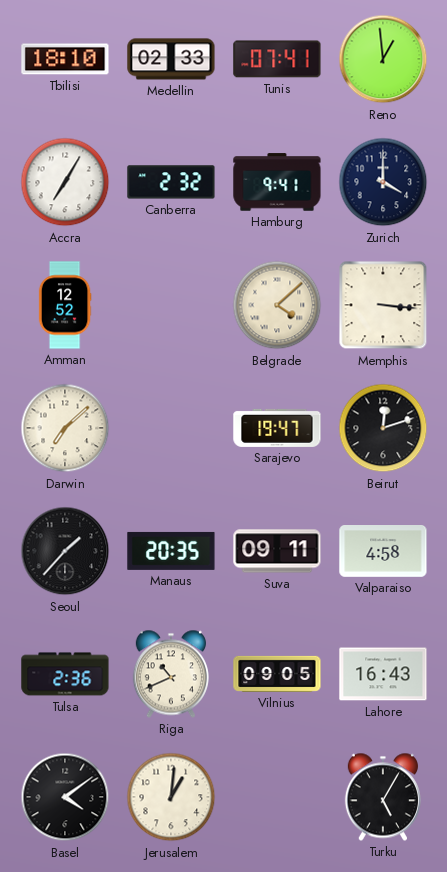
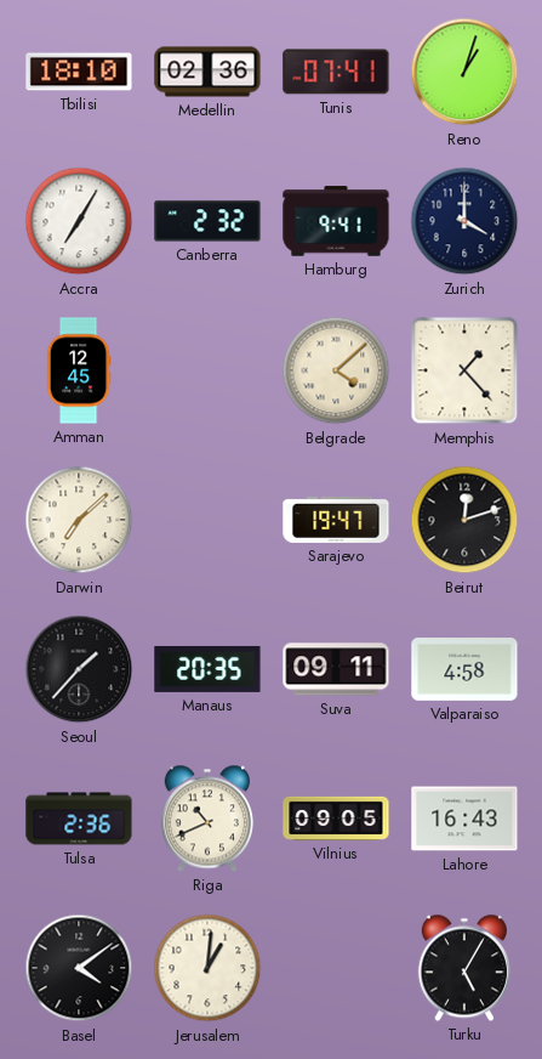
Medellin: 02:33 -> 02:36
Reno: 12:59 -> 1:03
Amman: 12:52 -> 12:45
Memphis: 3:16 -> 1:23
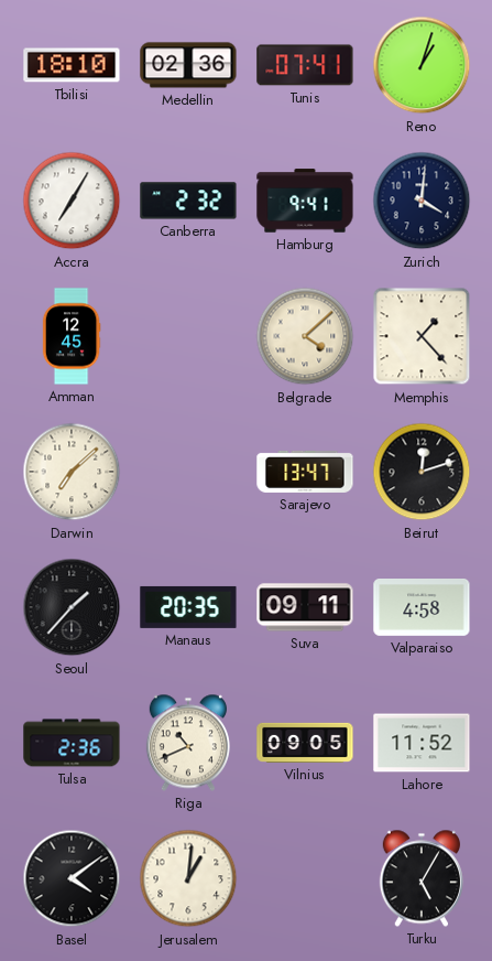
Zurich: 4:00 -> 4:01
Sarajevo: 19:47 -> 13:47
Lahore: 16:43 -> 11:52
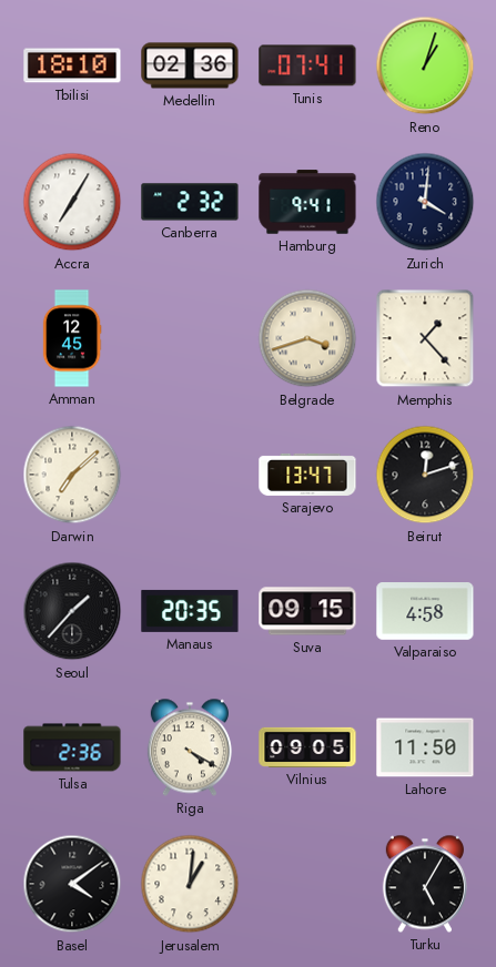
Belgrade: 4:08 -> 3:42
Suva: 09:11 -> 09:15
Riga: 10:41 -> 4:20
Lahore: 11:52 -> 11:50
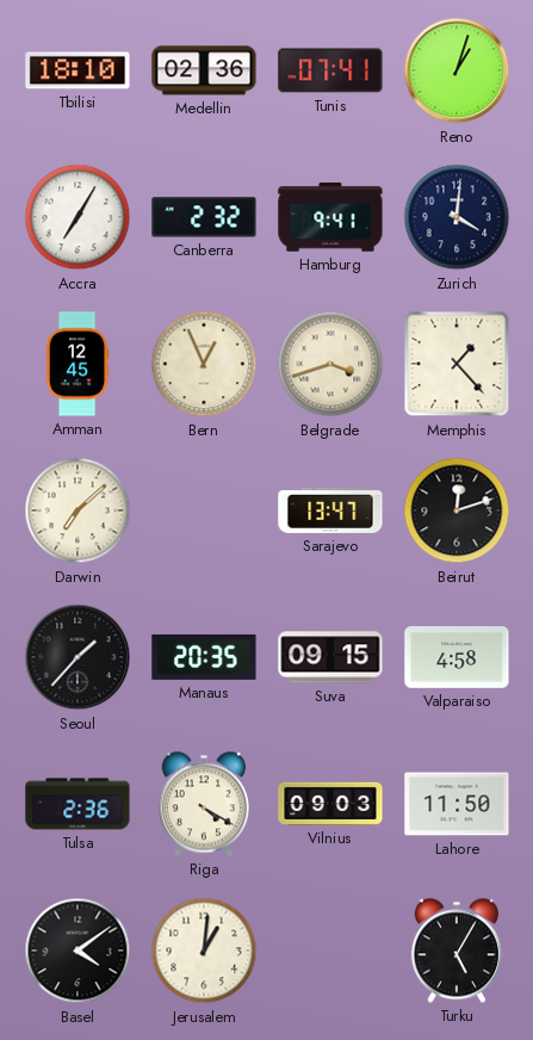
Bern: none -> 12:56
Vilnius: 09:05 -> 09:03
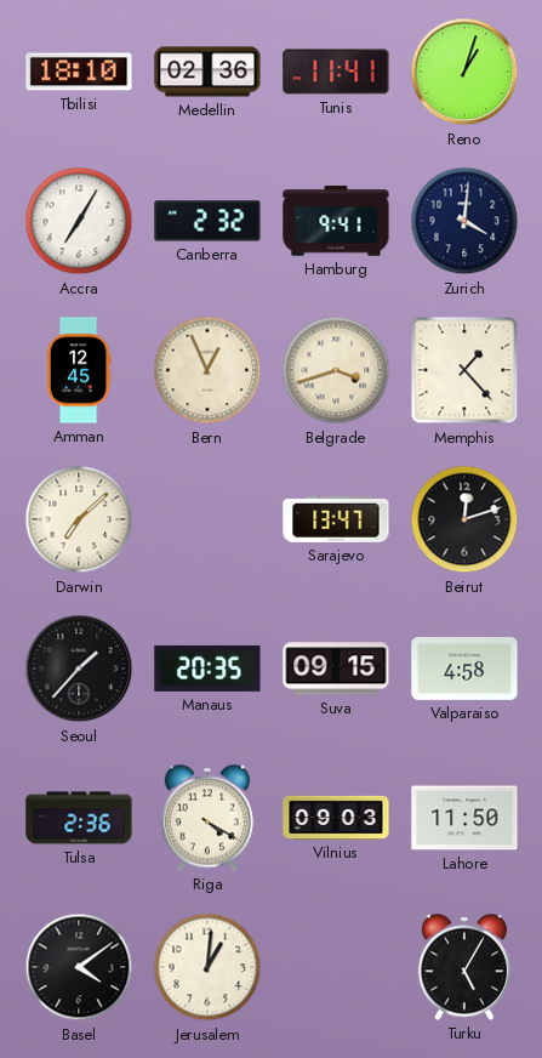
Tunis: 07:41 -> 11:41
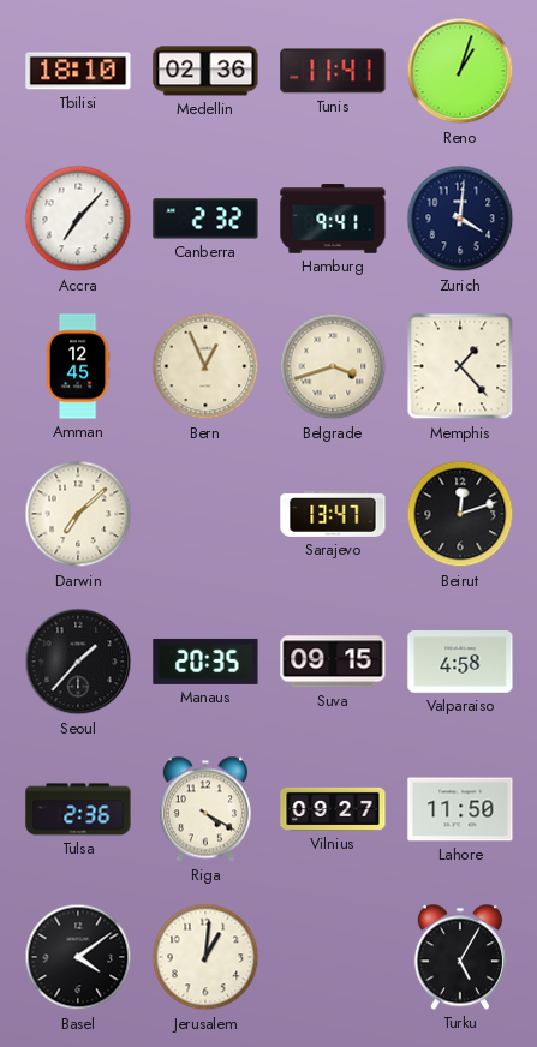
Accra: 7:05 -> 7:07
Vilnius: 09:03 -> 09:27
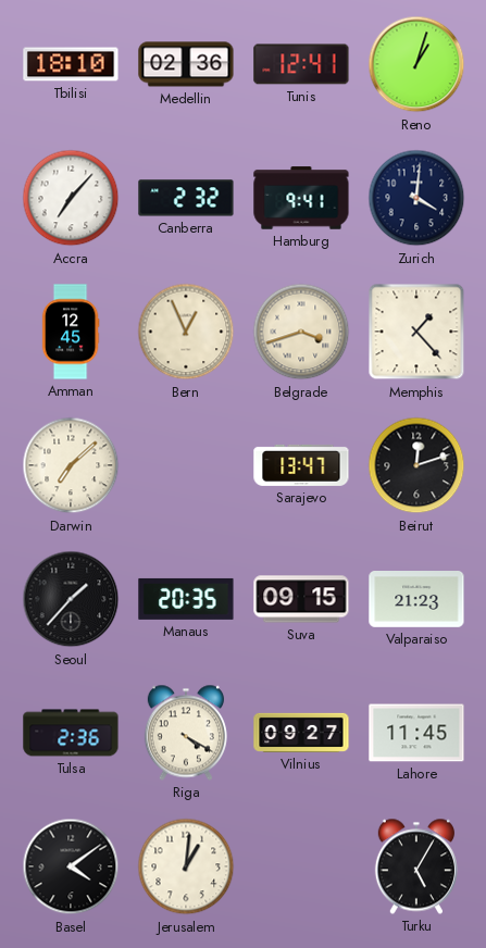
Tunis: 11:41 -> 12:41
Valparaiso: 4:58 -> 21:23
Lahore: 11:50 -> 11:45
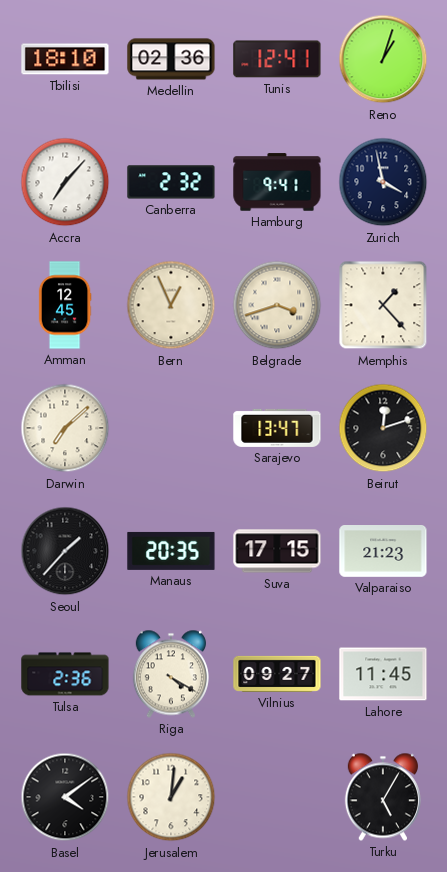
Zurich: 4:01 -> 3:58
Suva: 09:15 -> 17:15
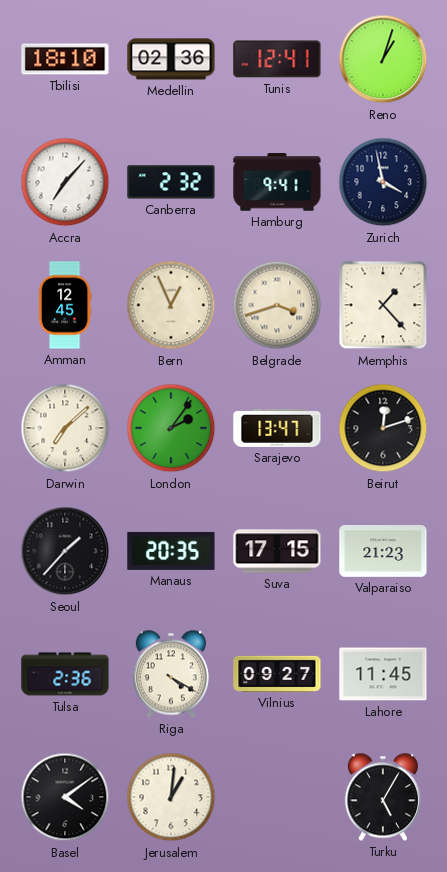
London: none -> 2:06
